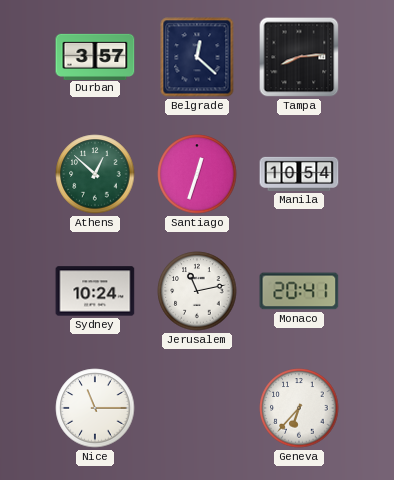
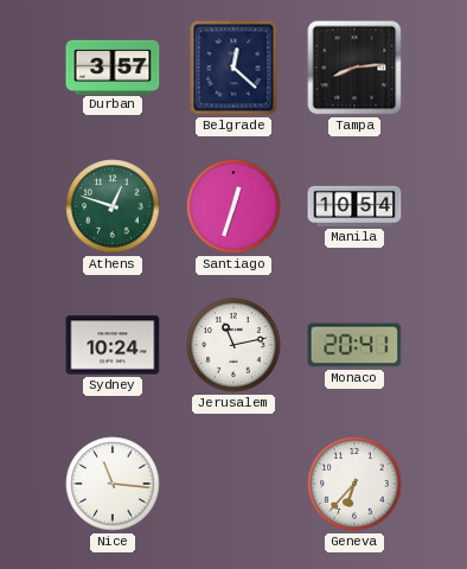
Athens: 12:52 -> 12:48
Nice: 11:15 -> 11:16
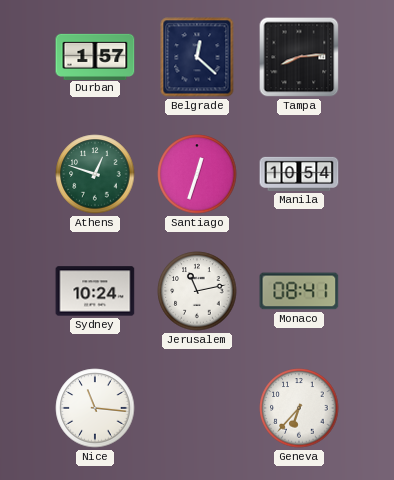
Durban: 3:57 -> 1:57
Monaco: 20:41 -> 08:41
